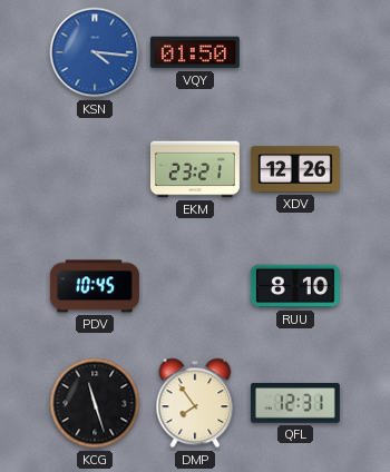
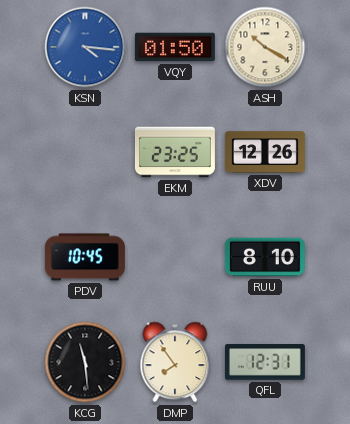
ASH: none -> 10:20
EKM: 23:21 -> 23:25
KCG: 11:27 -> 11:29
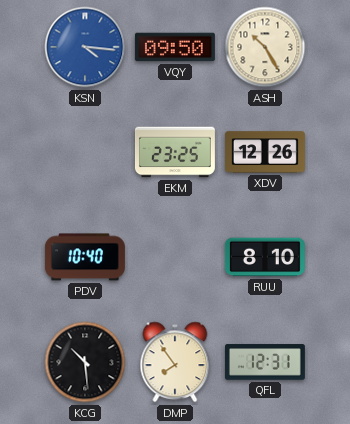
VQY: 01:50 -> 09:50
ASH: 10:20 -> 10:25
PDV: 10:45 -> 10:40
KCG: 11:29 -> 10:29
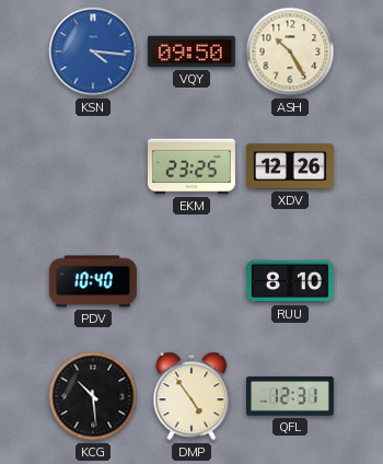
DMP: 7:54 -> 4:54
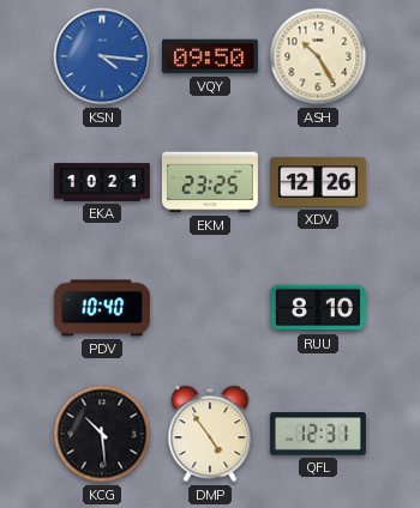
EKA: none -> 10:21
